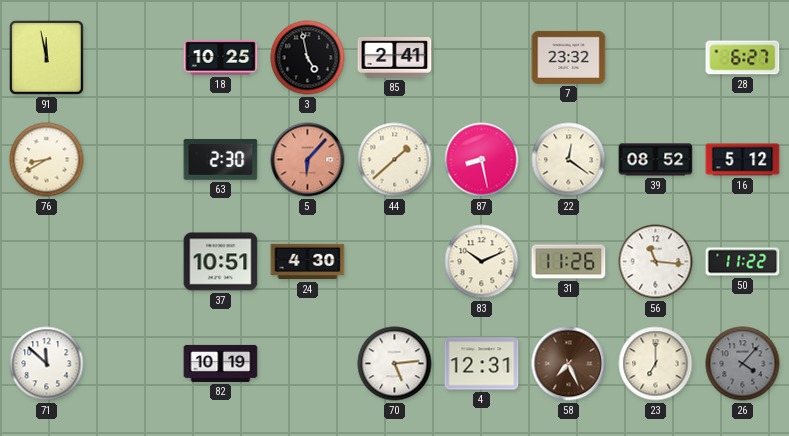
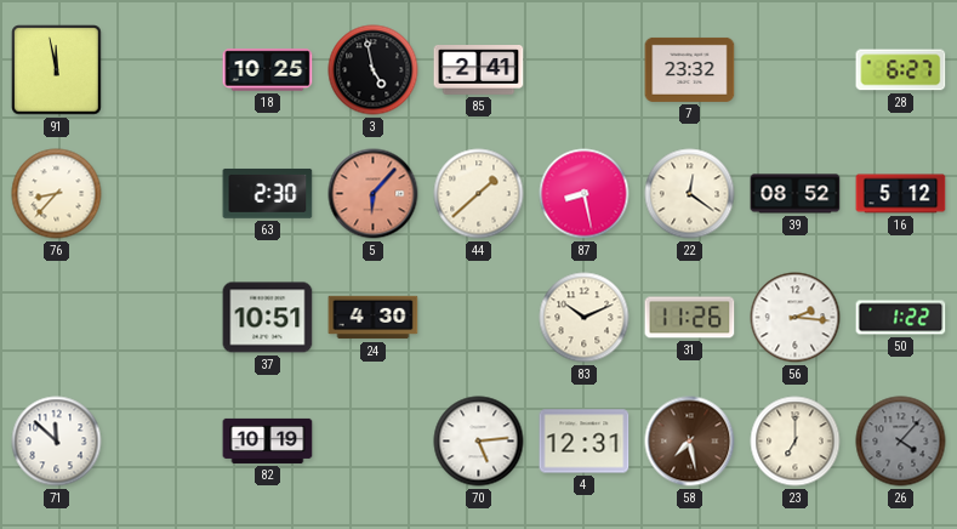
76: 8:40 -> 8:37
56: 11:16 -> 2:16
50: 11:22 -> 1:22
58: 7:26 -> 7:28
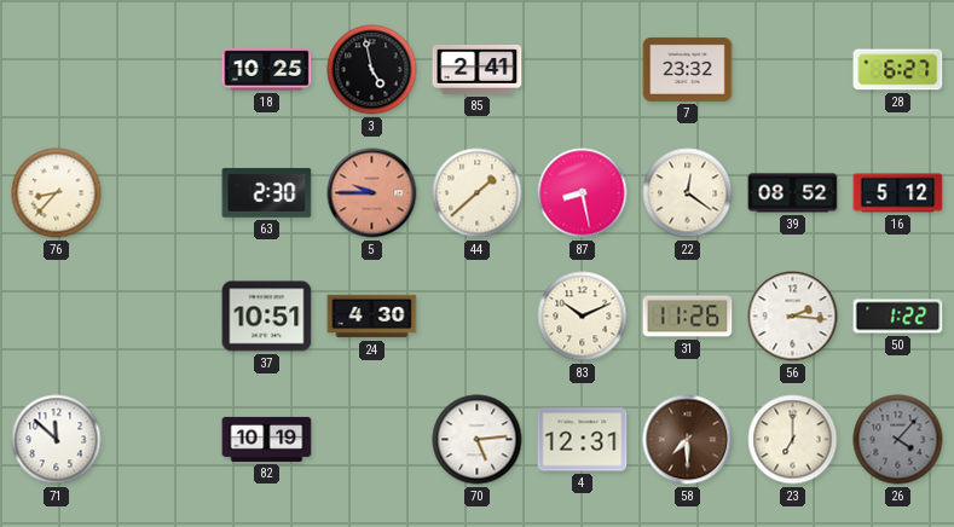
91: 11:58 -> none
5: 6:07 -> 9:45
58: 7:28 -> 7:30
